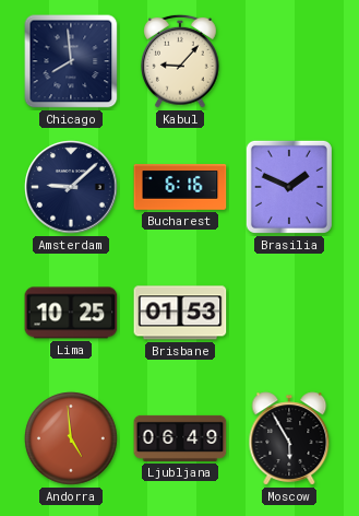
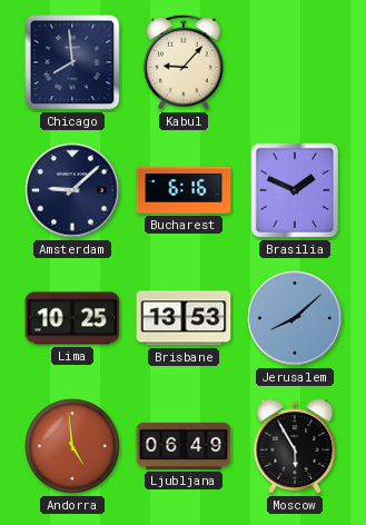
Brisbane: 01:53 -> 13:53
Jerusalem: none -> 8:08
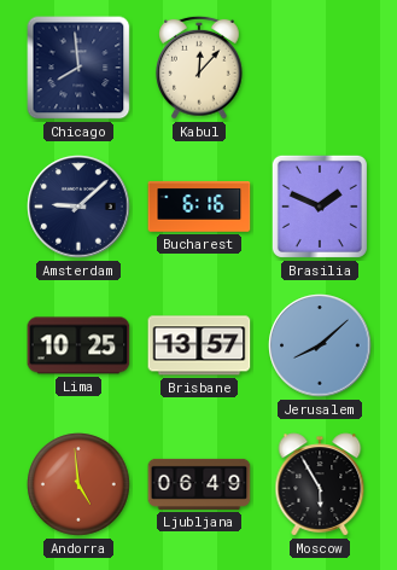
Kabul: 9:07 -> 12:07
Brisbane: 13:53 -> 13:57
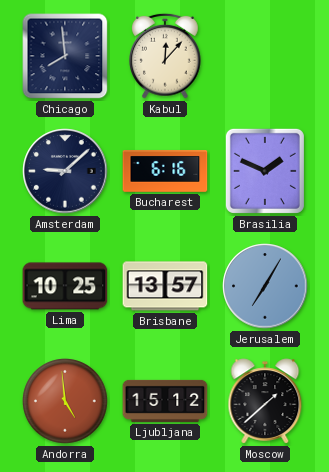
Jerusalem: 8:08 -> 7:05
Ljubljana: 06:49 -> 15:12
Moscow: 5:55 -> 1:38
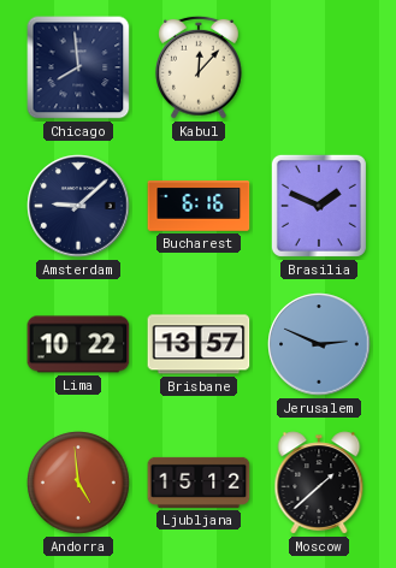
Lima: 10:25 -> 10:22
Jerusalem: 7:05 -> 2:49
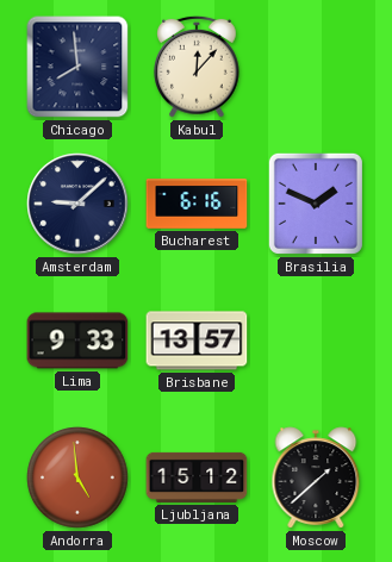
Lima: 10:22 -> 9:33
Jerusalem: 2:49 -> none
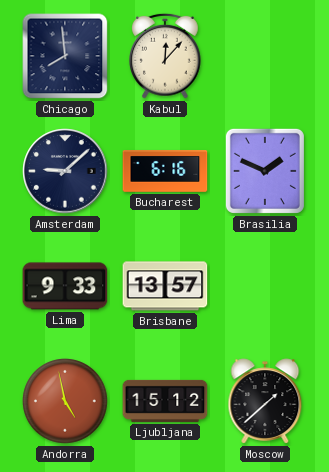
Andorra: 4:59 -> 4:58
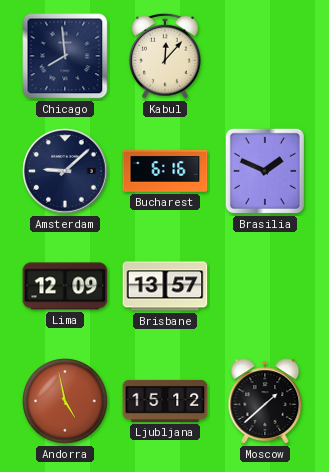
Lima: 9:33 -> 12:09
